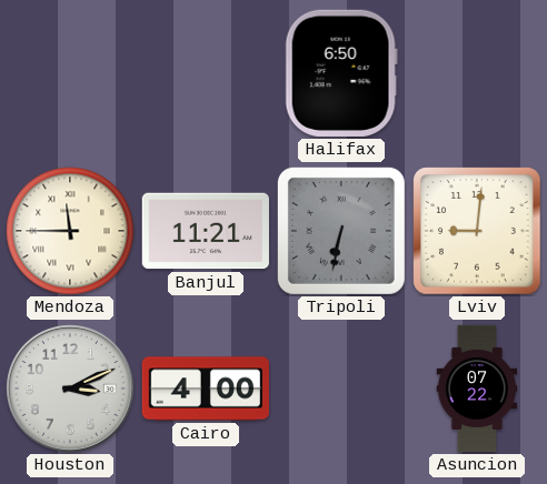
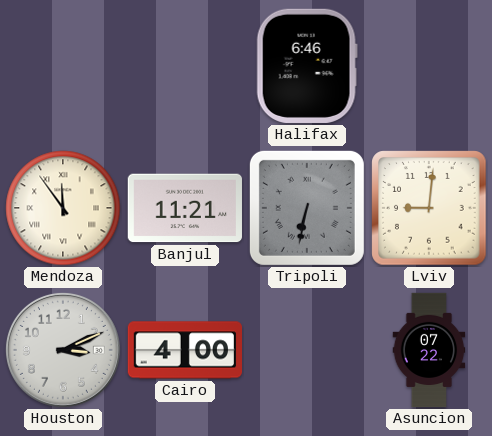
Halifax: 6:50 -> 6:46
Mendoza: 11:45 -> 11:54
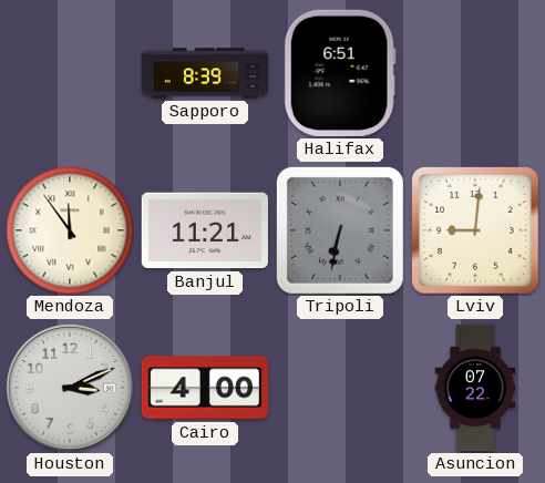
Sapporo: none -> 8:39
Halifax: 6:46 -> 6:51
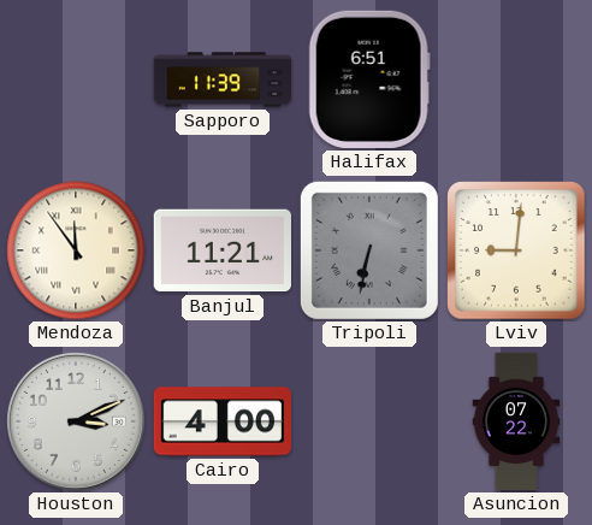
Sapporo: 8:39 -> 11:39
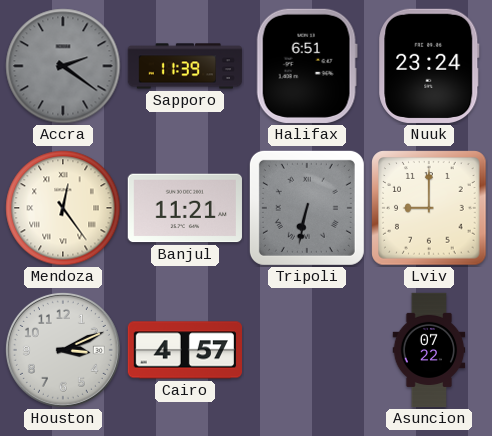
Accra: none -> 2:21
Nuuk: none -> 23:24
Mendoza: 11:54 -> 12:24
Lviv: 9:01 -> 9:00
Cairo: 4:00 -> 4:57
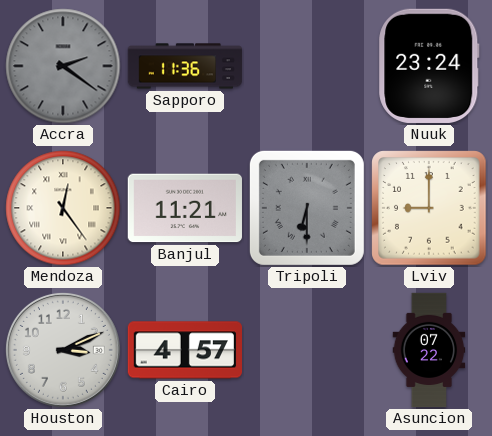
Sapporo: 11:39 -> 11:36
Halifax: 6:51 -> none
Tripoli: 6:32 -> 6:30
